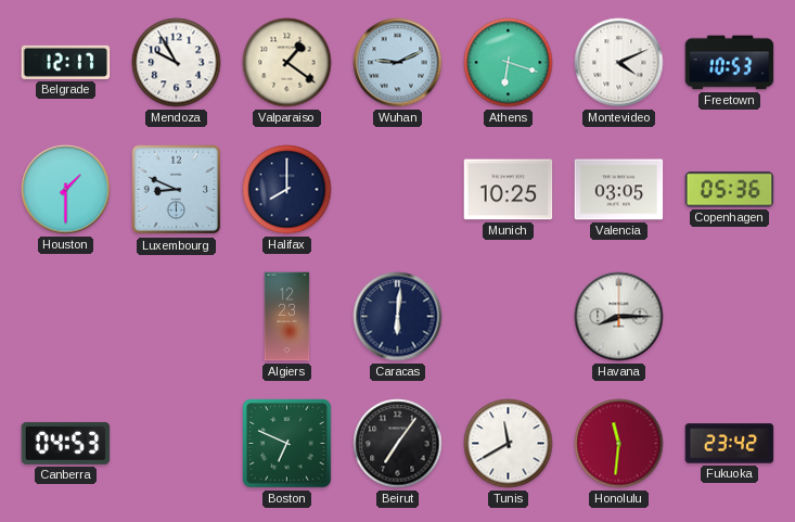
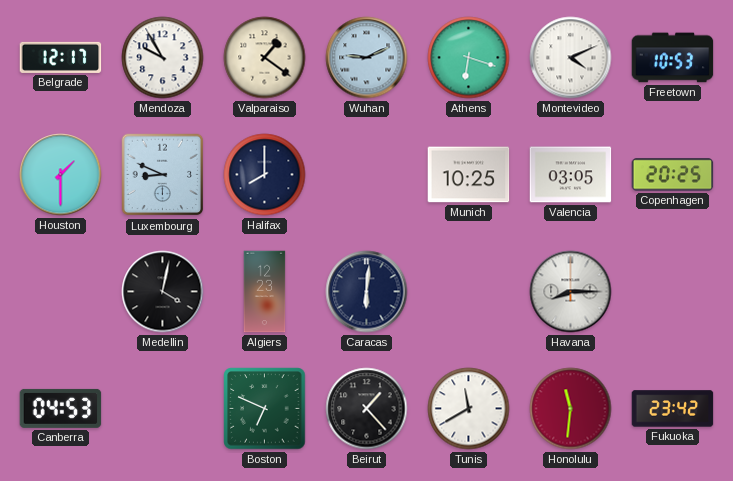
Copenhagen: 05:36 -> 20:25
Medellin: none -> 4:02
Beirut: 7:06 -> 1:23
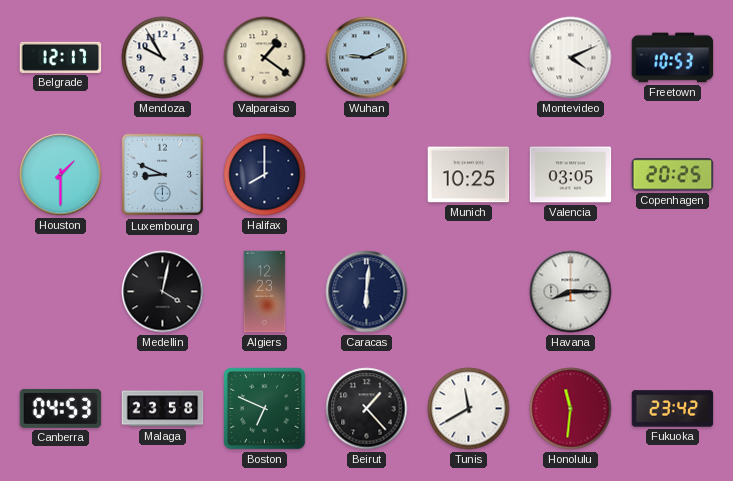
Athens: 6:18 -> none
Malaga: none -> 23:58
